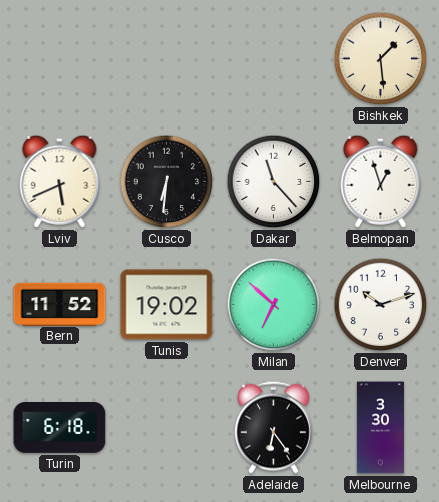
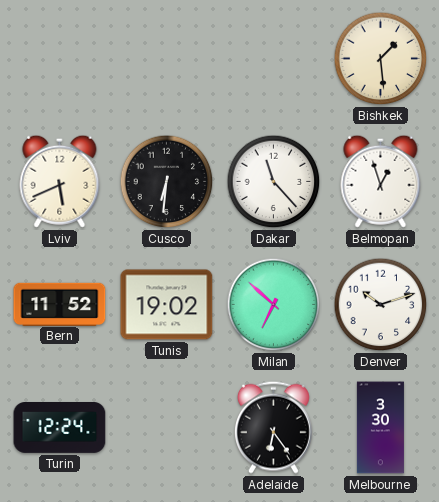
Turin: 6:18 -> 12:24
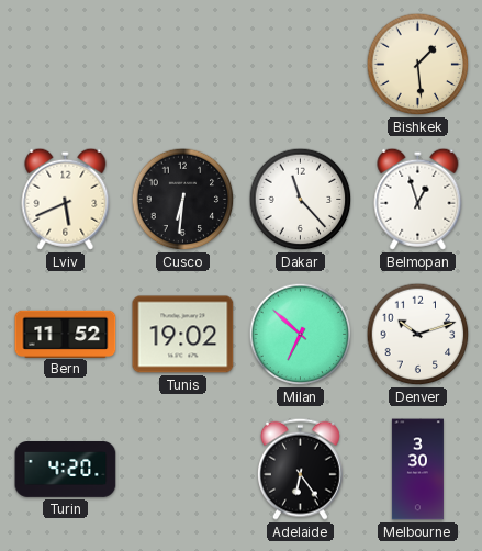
Turin: 12:24 -> 4:20
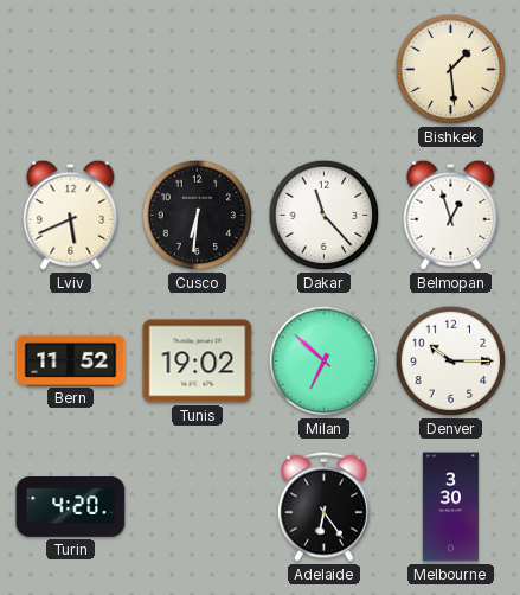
Denver: 10:12 -> 10:15
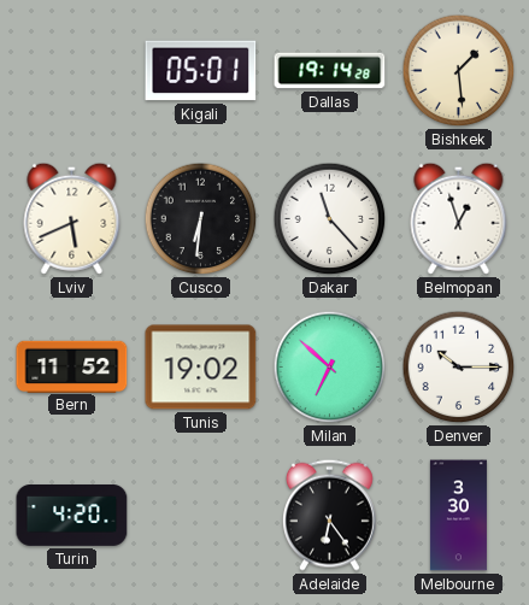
Kigali: none -> 05:01
Dallas: none -> 19:14
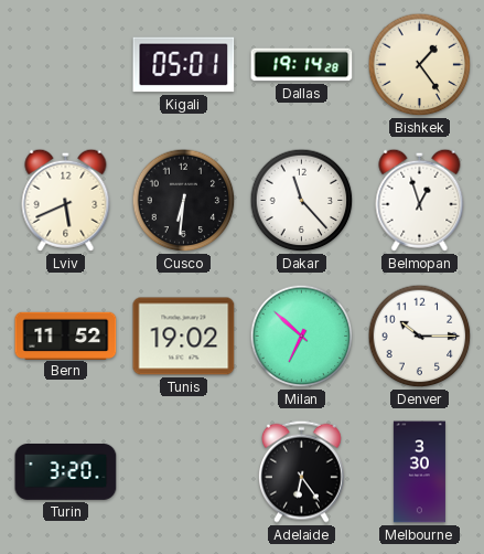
Bishkek: 1:29 -> 1:24
Turin: 4:20 -> 3:20
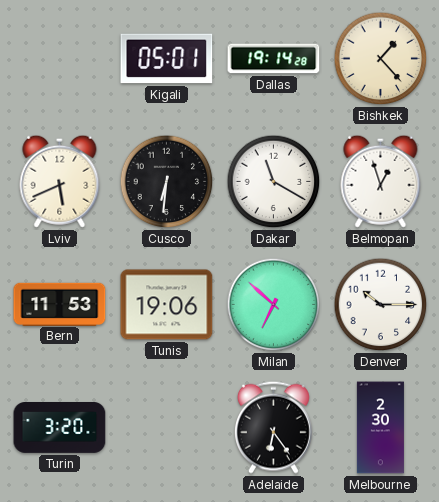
Bishkek: 1:24 -> 1:23
Dakar: 11:23 -> 11:20
Bern: 11:52 -> 11:53
Tunis: 19:02 -> 19:06
Melbourne: 3:30 -> 2:30
